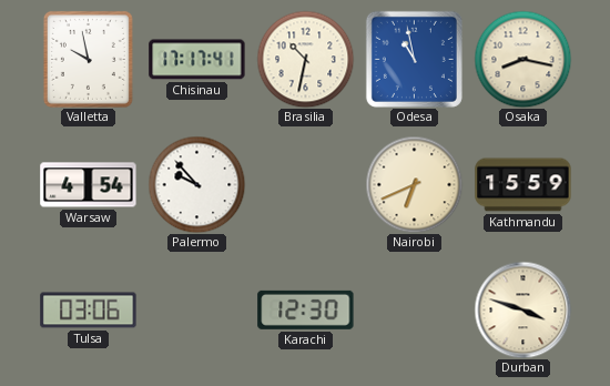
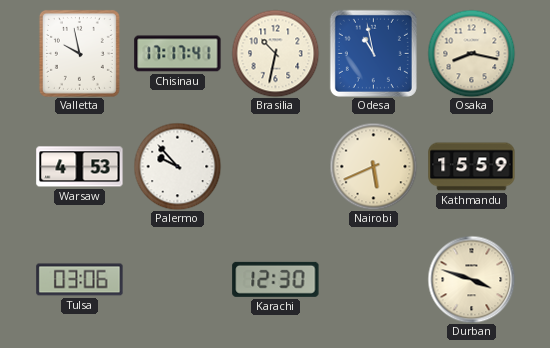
Warsaw: 4:54 -> 4:53
Nairobi: 6:41 -> 5:41
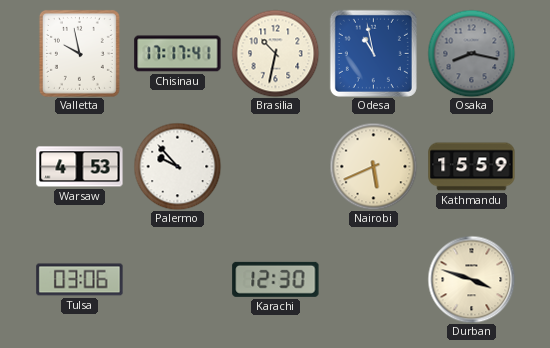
Osaka dial: cream -> grey
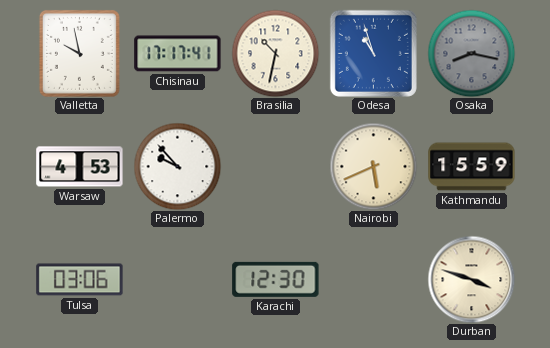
Odesa: 10:58 -> 10:57
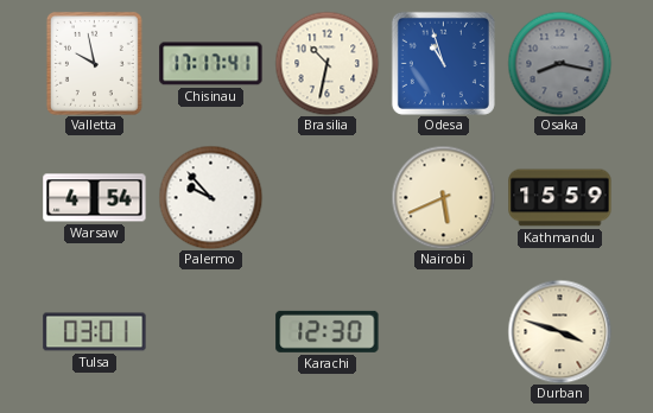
Warsaw: 4:53 -> 4:54
Tulsa: 03:06 -> 03:01
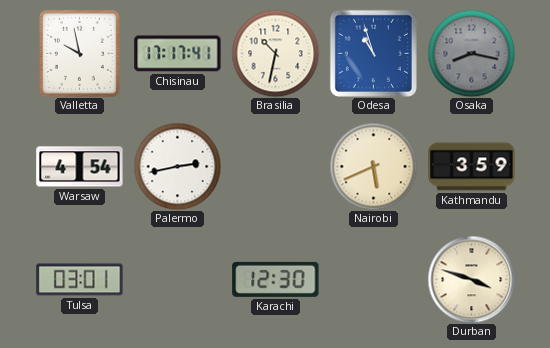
Palermo: 9:53 -> 2:43
Kathmandu: 15:59 -> 3:59
